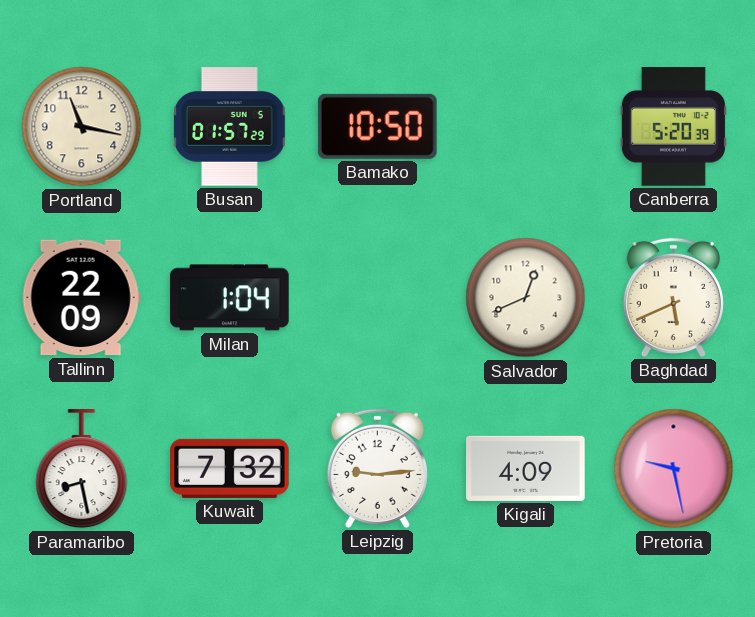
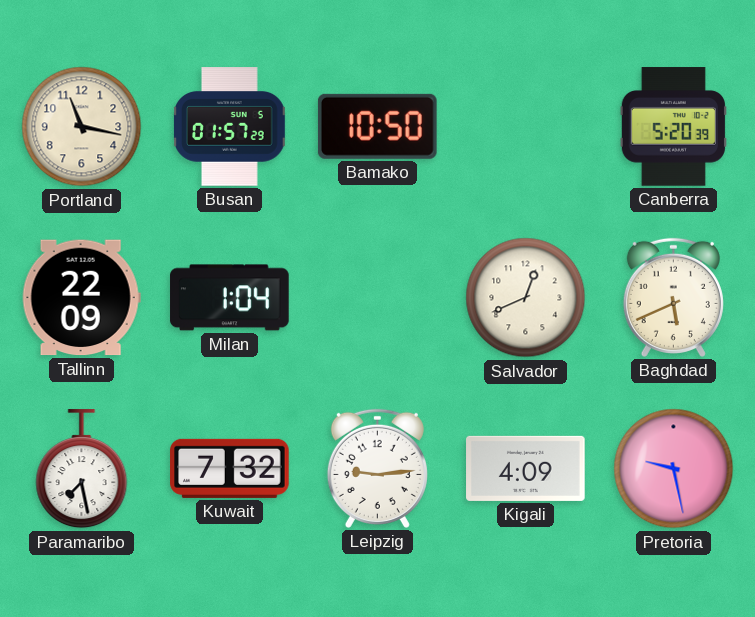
Paramaribo: 8:28 -> 7:28
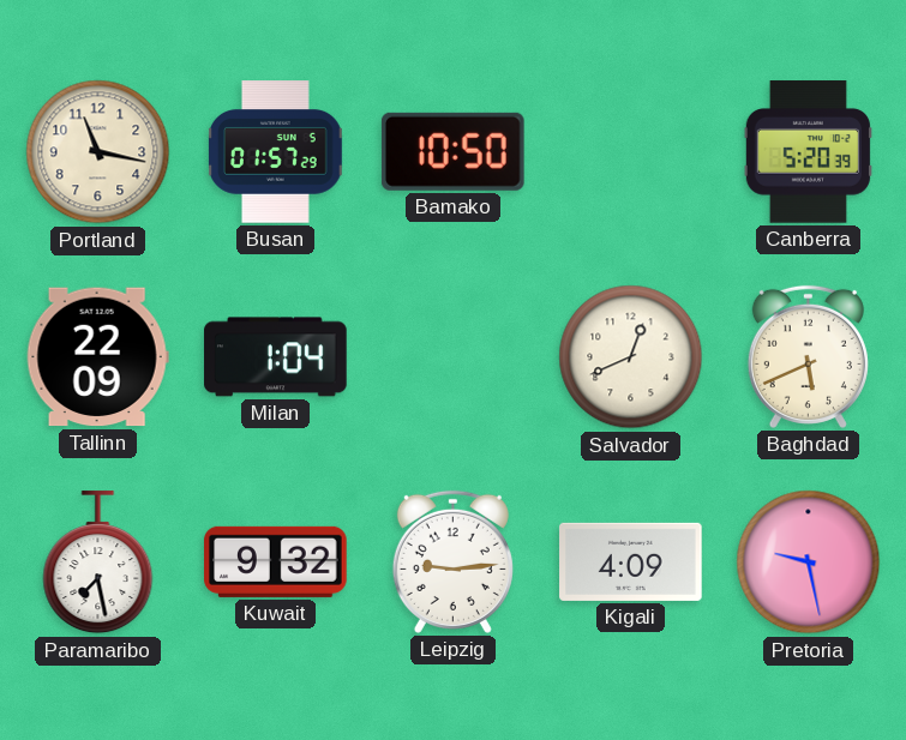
Kuwait: 7:32 -> 9:32
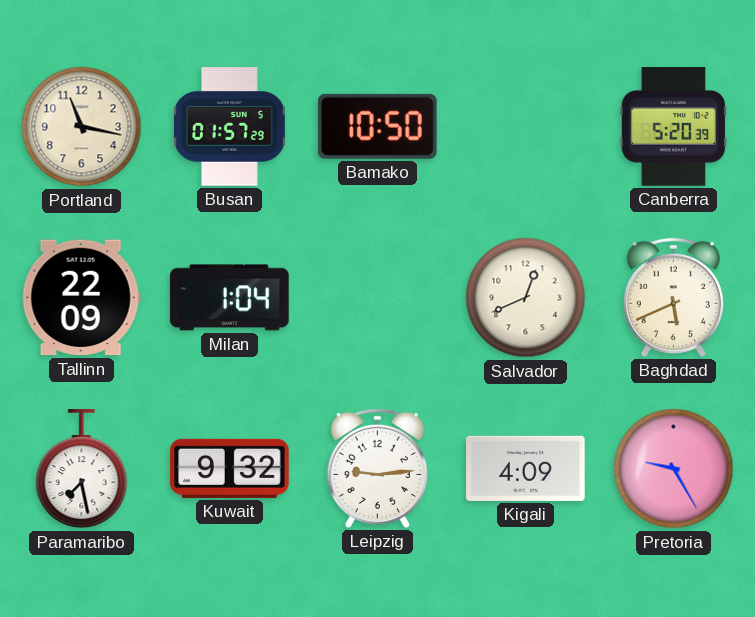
Pretoria: 9:28 -> 9:25
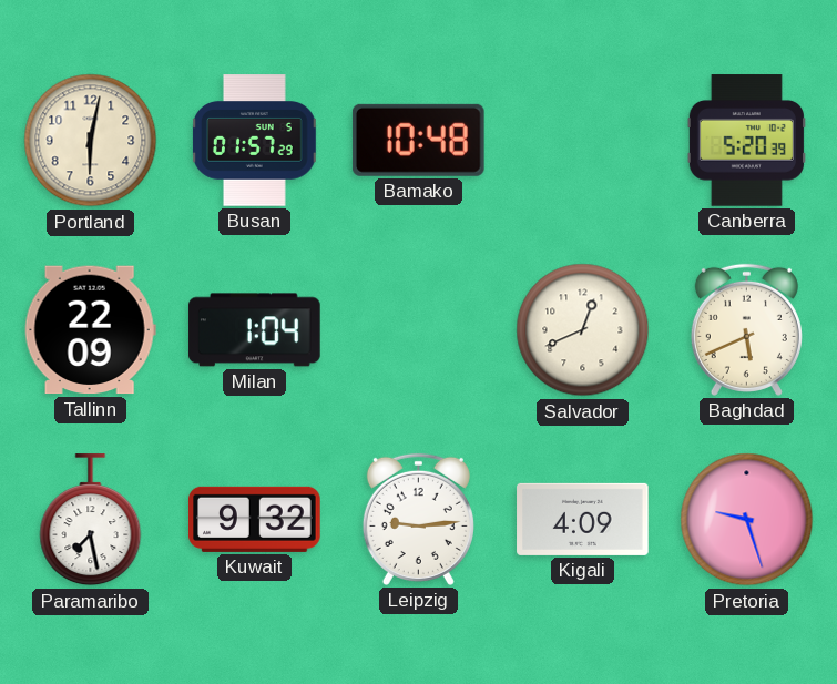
Portland: 11:17 -> 6:02
Bamako: 10:50 -> 10:48
Pretoria: 9:25 -> 9:27
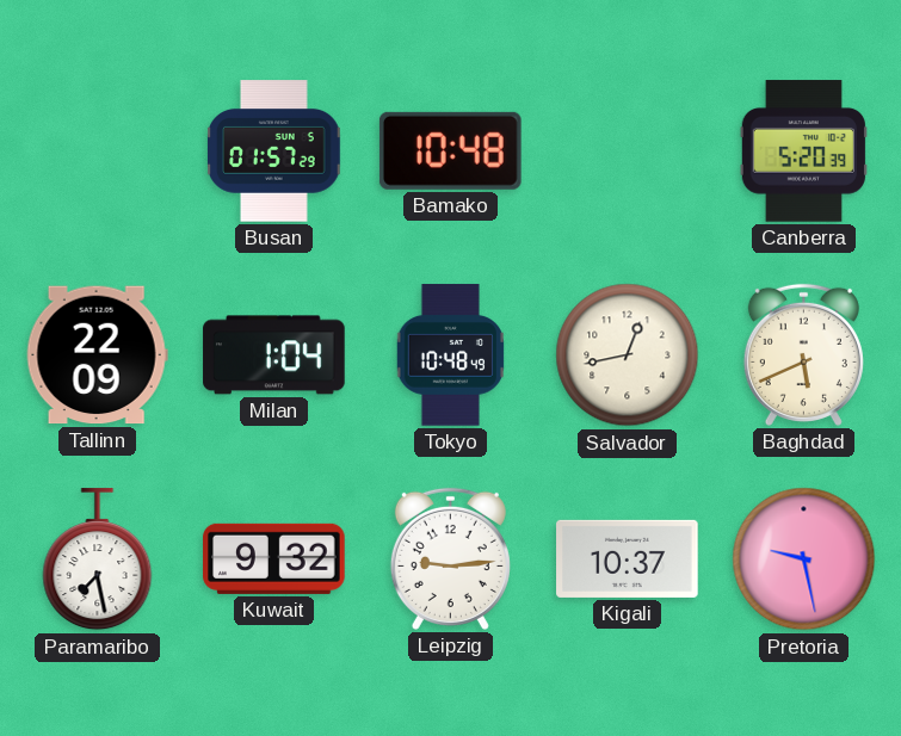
Portland: 6:02 -> none
Tokyo: none -> 10:48
Salvador: 12:41 -> 12:43
Kigali: 4:09 -> 10:37
Pretoria: 9:27 -> 9:28
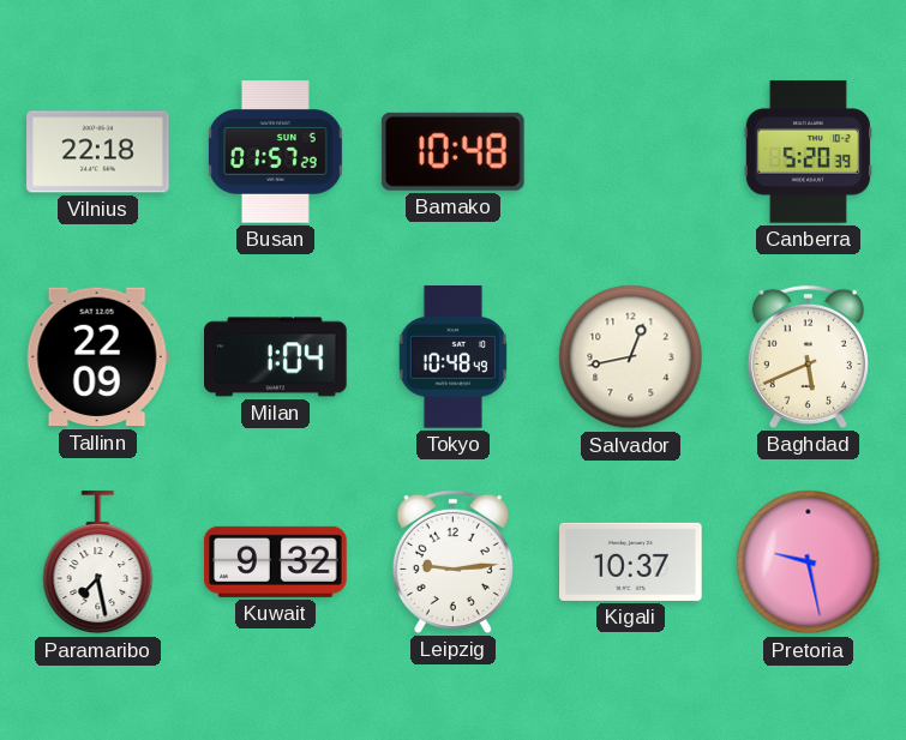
Vilnius: none -> 22:18
